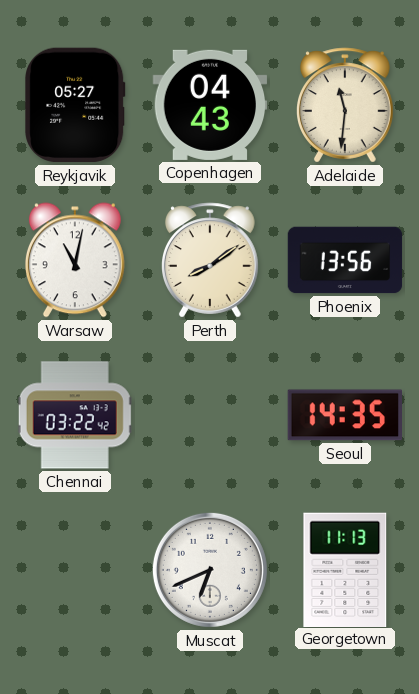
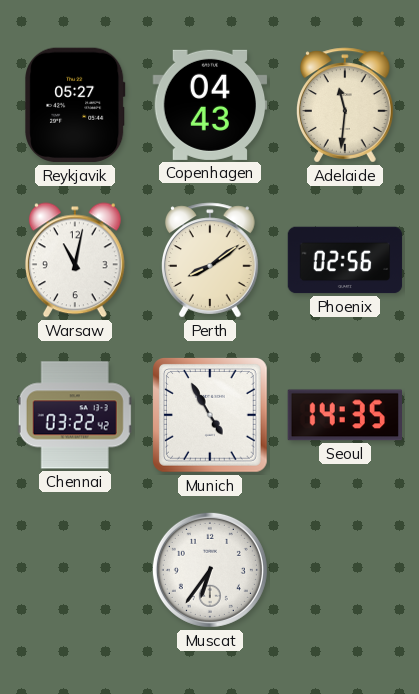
Phoenix: 13:56 -> 02:56
Munich: none -> 4:55
Muscat: 6:41 -> 6:36
Georgetown: 11:13 -> none
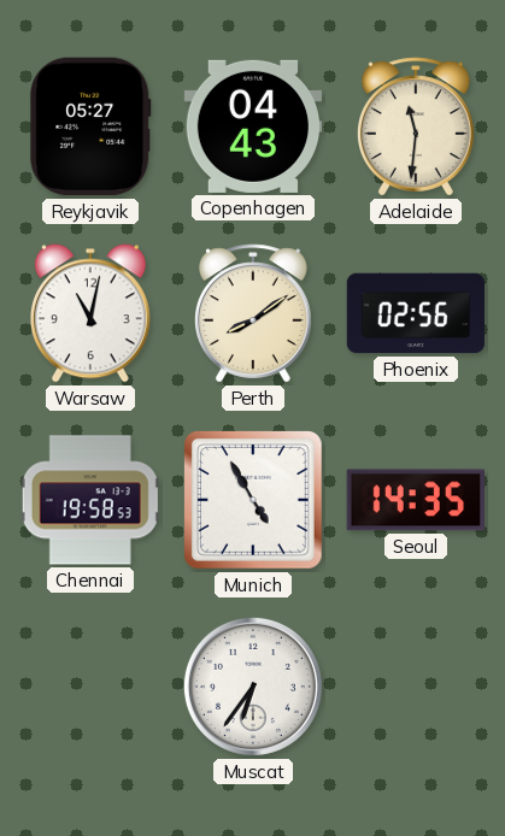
Chennai: 03:22 -> 19:58
